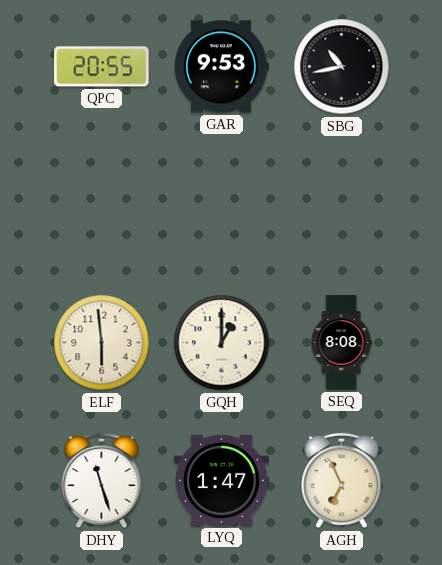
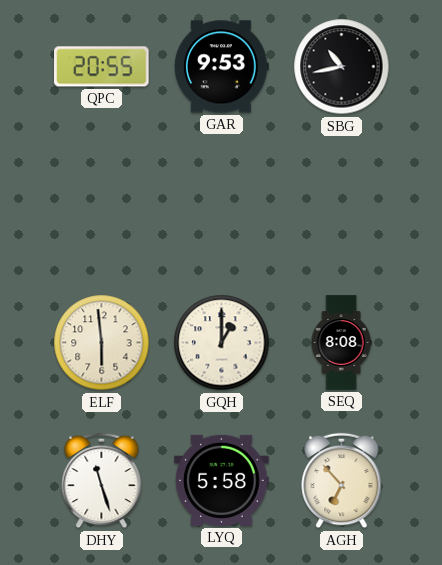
LYQ: 1:47 -> 5:58
AGH: 6:56 -> 6:53
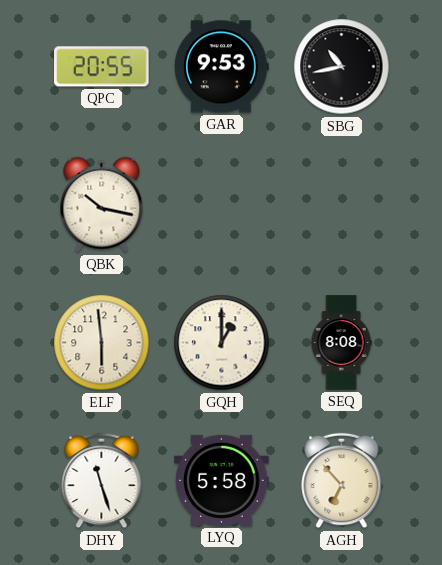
QBK: none -> 10:17
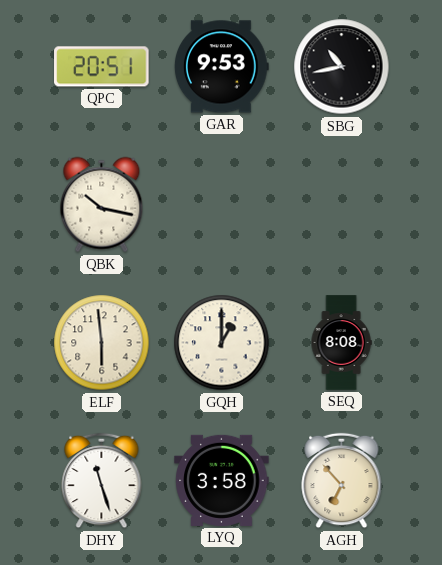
QPC: 20:55 -> 20:51
LYQ: 5:58 -> 3:58
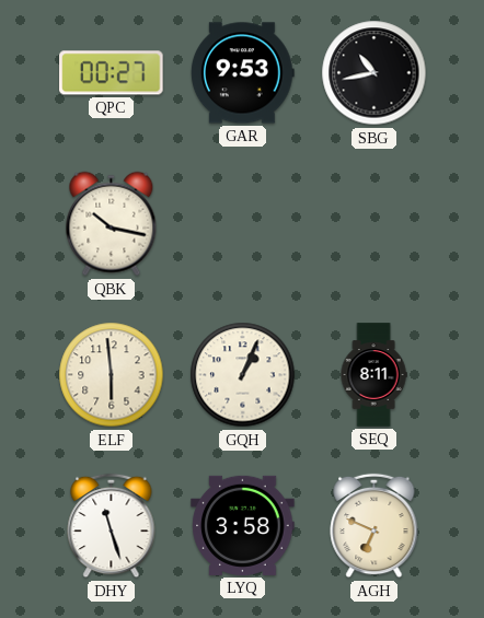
QPC: 20:51 -> 00:27
GQH: 1:00 -> 1:04
SEQ: 8:08 -> 8:11
AGH: 6:53 -> 6:49
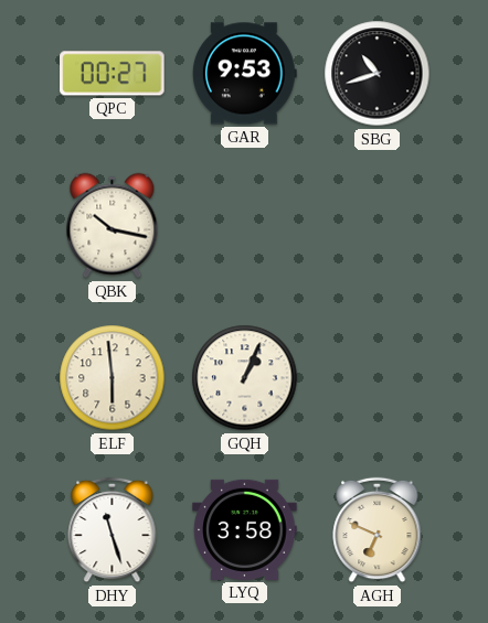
SBG: 10:43 -> 10:42
SEQ: 8:11 -> none
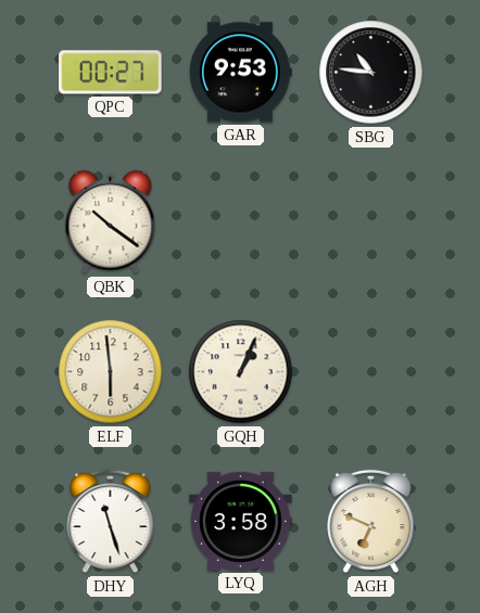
SBG: 10:42 -> 10:46
QBK: 10:17 -> 10:21
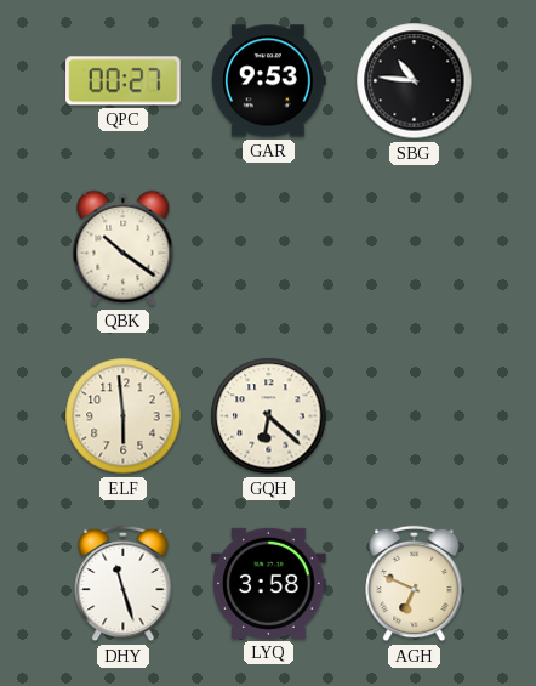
GQH: 1:04 -> 6:22
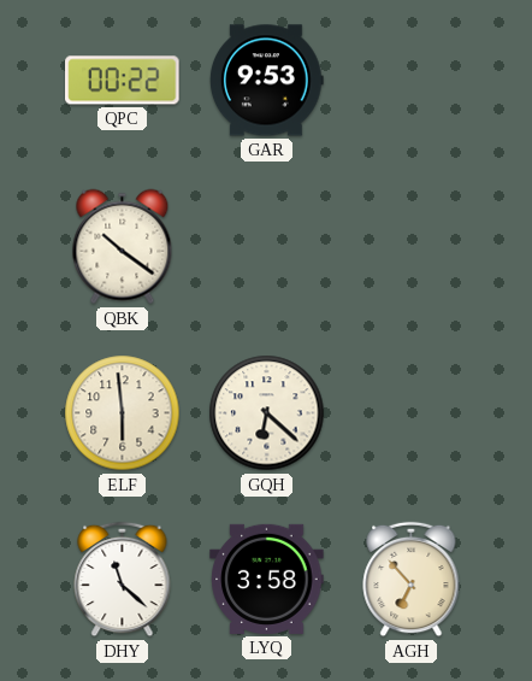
QPC: 00:27 -> 00:22
SBG: 10:46 -> none
DHY: 11:27 -> 11:22
AGH: 6:49 -> 6:53
